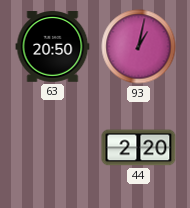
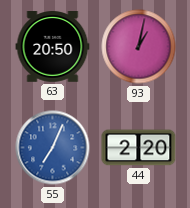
55: none -> 7:04
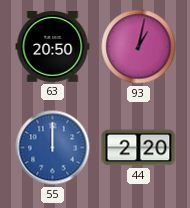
55: 7:04 -> 12:00
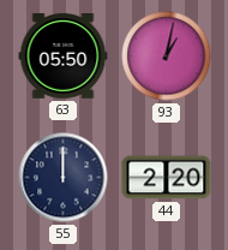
63: 20:50 -> 05:50
55 dial: blue -> navy
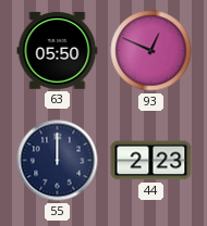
93: 1:02 -> 12:49
44: 2:20 -> 2:23
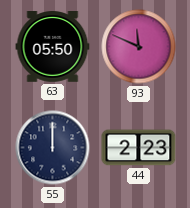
93: 12:49 -> 11:49
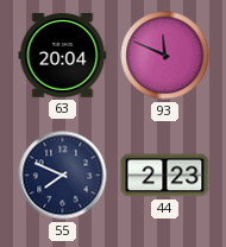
63: 05:50 -> 20:04
55: 12:00 -> 7:49
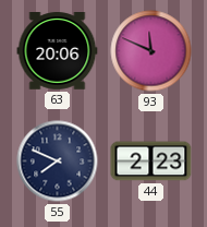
63: 20:04 -> 20:06
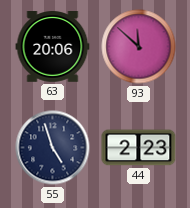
93: 11:49 -> 11:52
55: 7:49 -> 4:57
